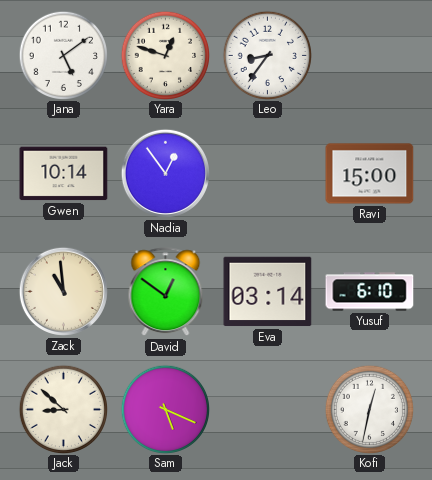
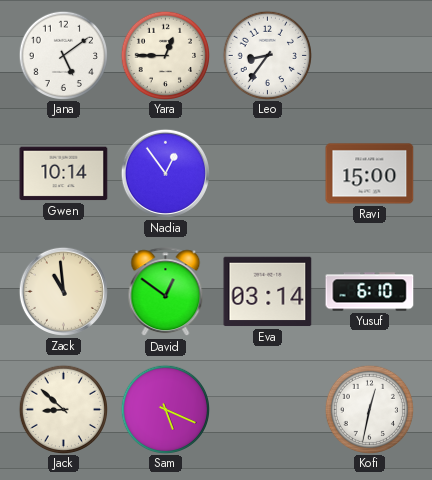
Yara: 12:48 -> 12:45
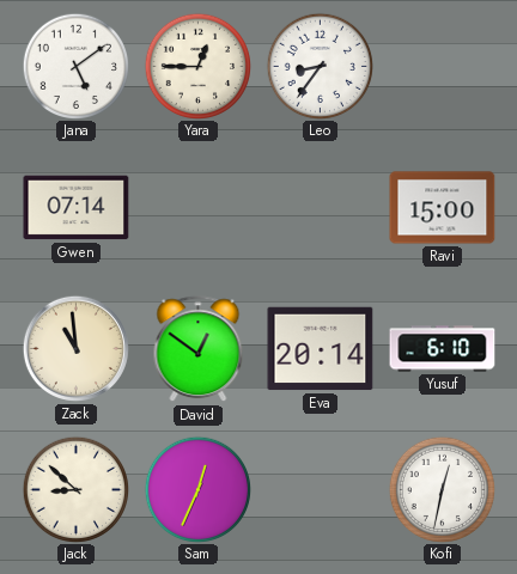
Gwen: 10:14 -> 07:14
Nadia: 12:54 -> none
Eva: 03:14 -> 20:14
Sam: 5:19 -> 12:34
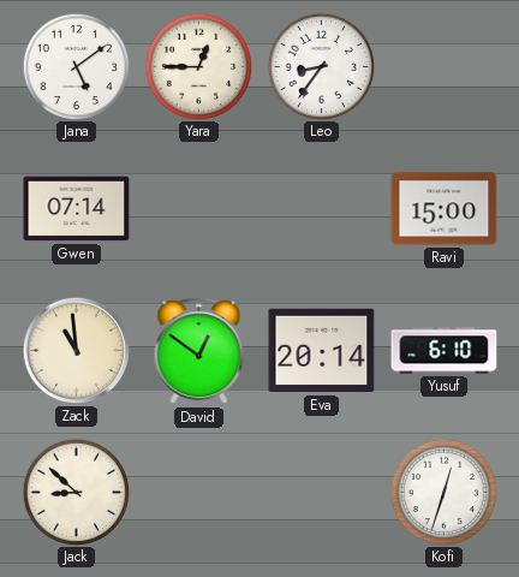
Sam: 12:34 -> none
Kofi: 12:32 -> 12:33
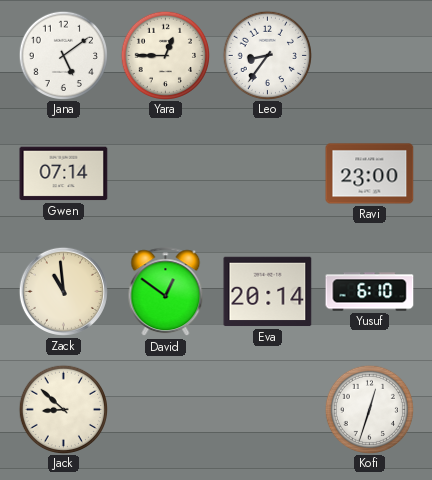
Ravi: 15:00 -> 23:00
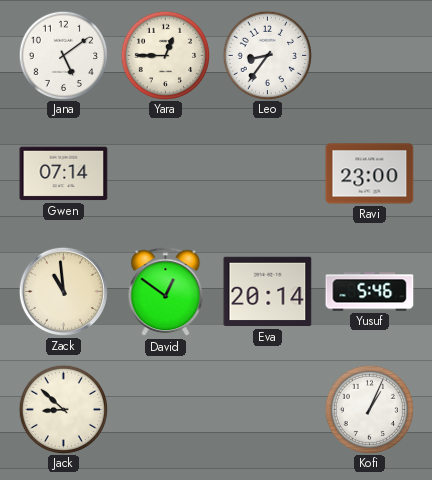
Yusuf: 6:10 -> 5:46
Kofi: 12:33 -> 1:04
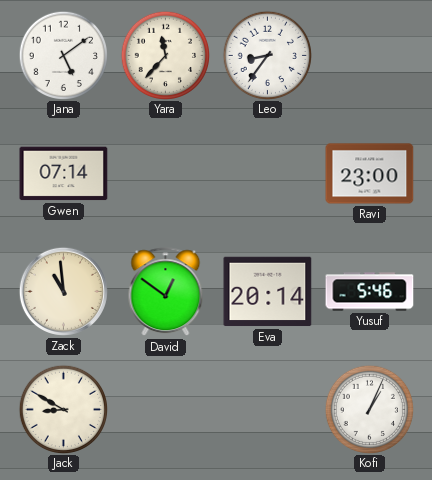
Yara: 12:45 -> 11:37
Jack: 8:52 -> 8:50
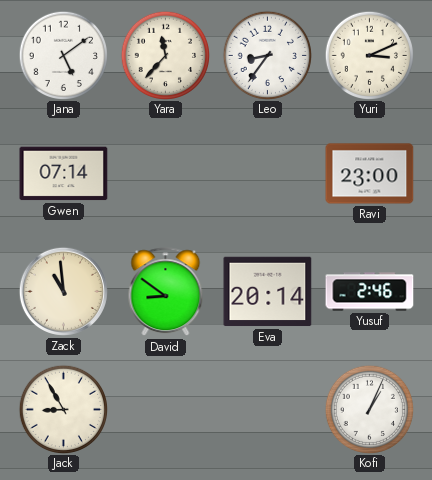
Yuri: none -> 3:11
David: 12:51 -> 8:51
Yusuf: 5:46 -> 2:46
Jack: 8:50 -> 8:55
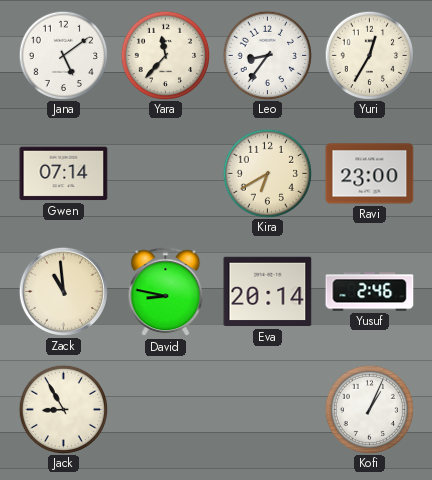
Yuri: 3:11 -> 12:35
Kira: none -> 6:40
David: 8:51 -> 8:47
